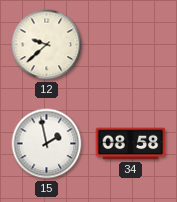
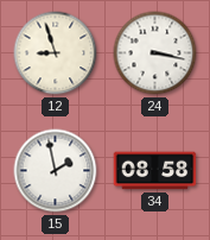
12: 9:38 -> 8:57
24: none -> 3:17
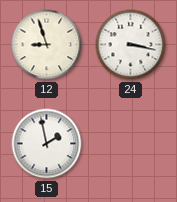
34: 08:58 -> none
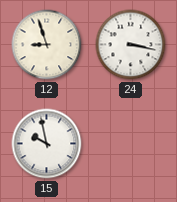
15: 1:58 -> 9:58
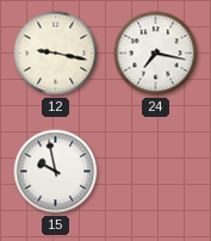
12: 8:57 -> 9:17
24: 3:17 -> 7:17
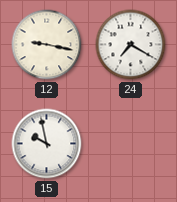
24: 7:17 -> 7:20
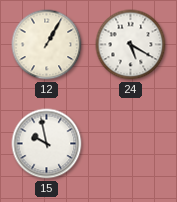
12: 9:17 -> 1:05
24: 7:20 -> 5:20
